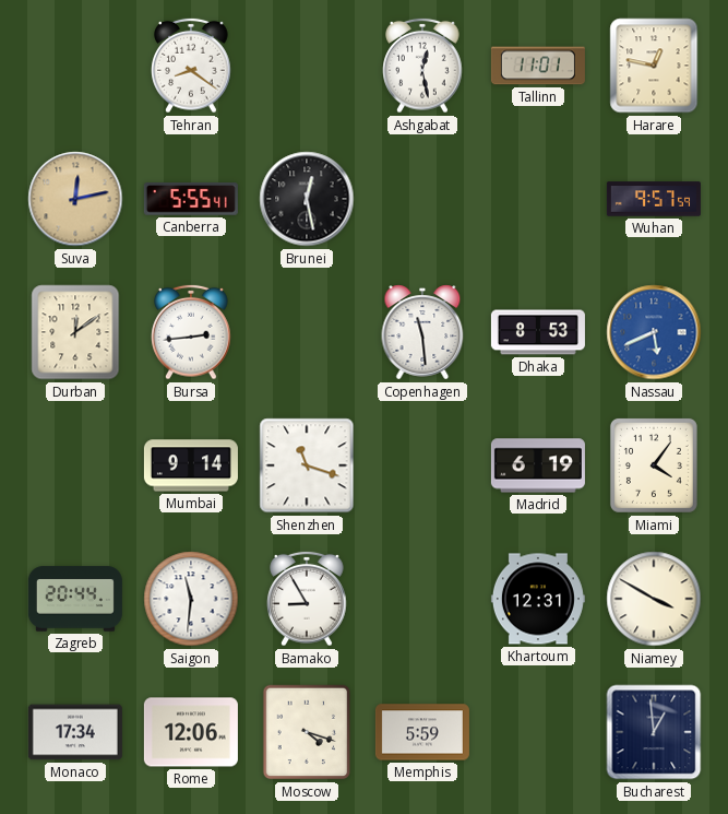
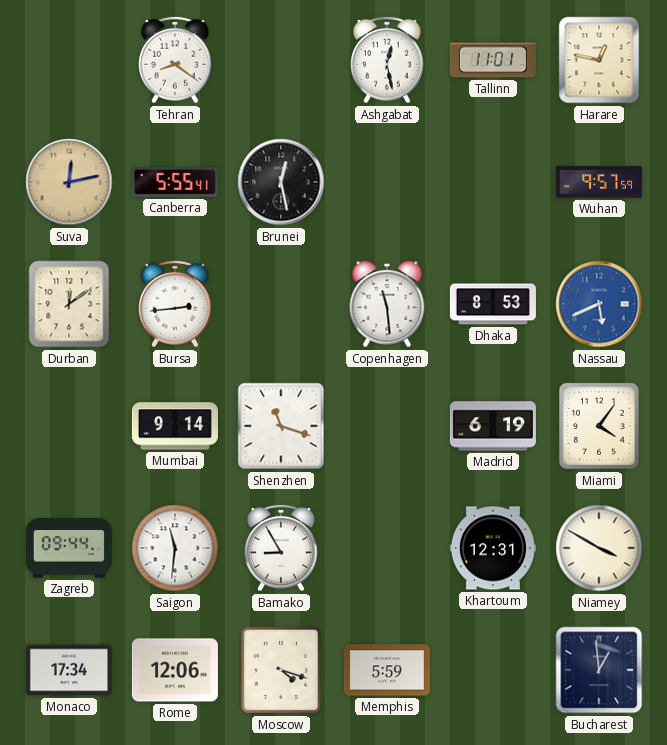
Zagreb: 20:44 -> 09:44
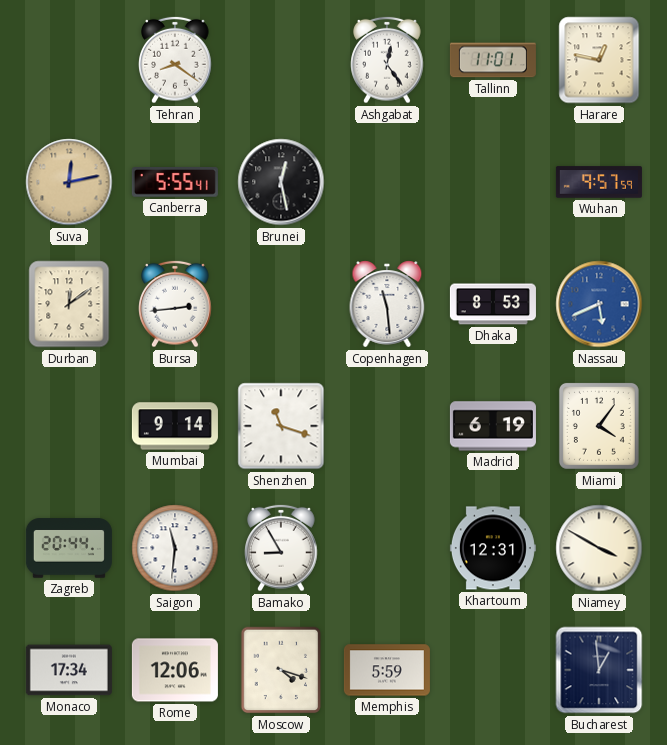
Ashgabat: 12:28 -> 12:24
Zagreb: 09:44 -> 20:44
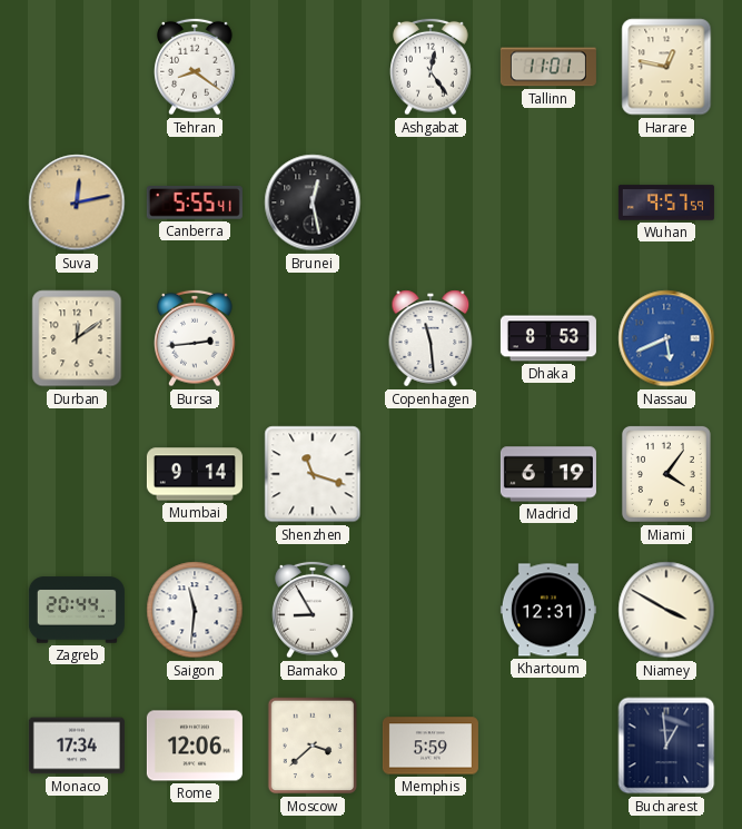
Moscow: 4:18 -> 3:38
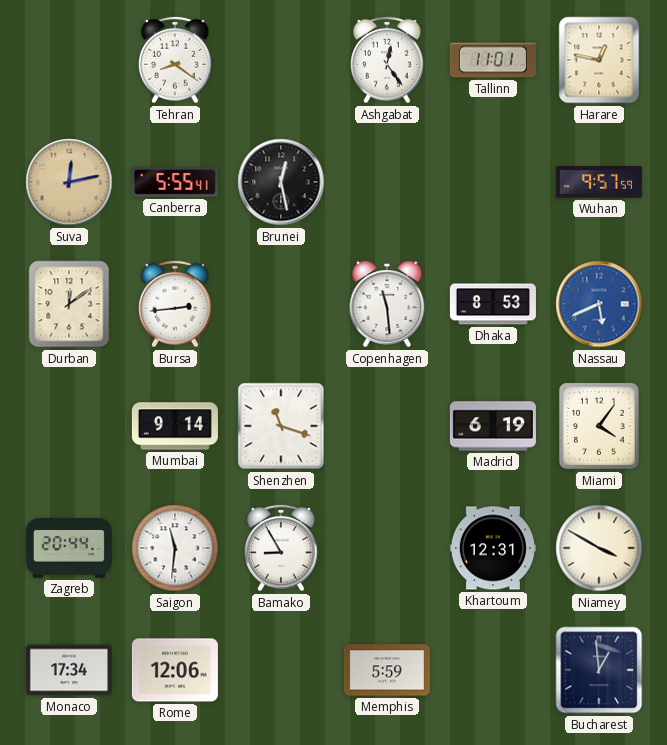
Moscow: 3:38 -> none
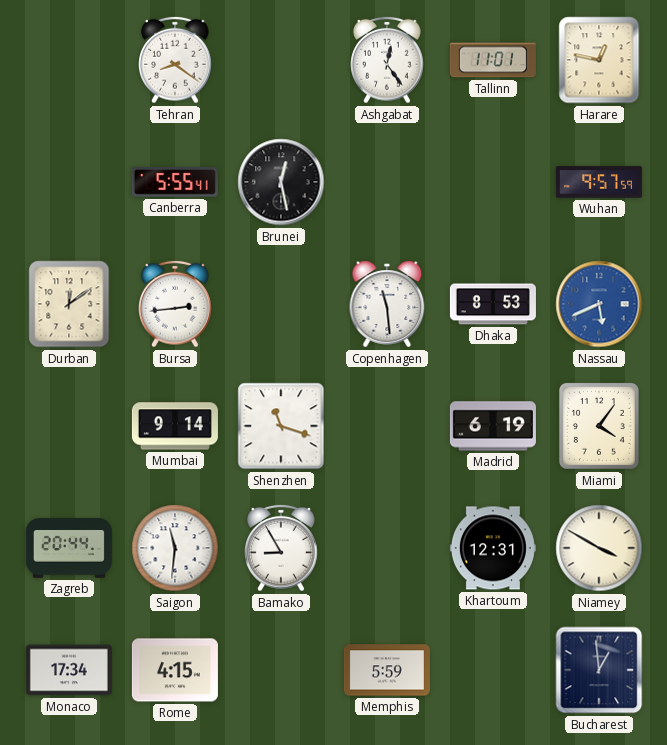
Suva: 12:13 -> none
Rome: 12:06 -> 4:15
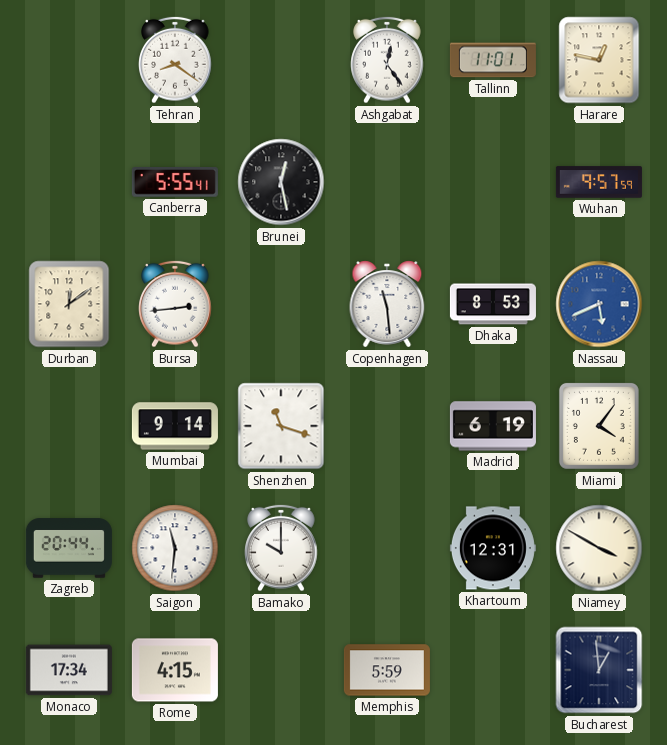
Bamako: 8:55 -> 10:00
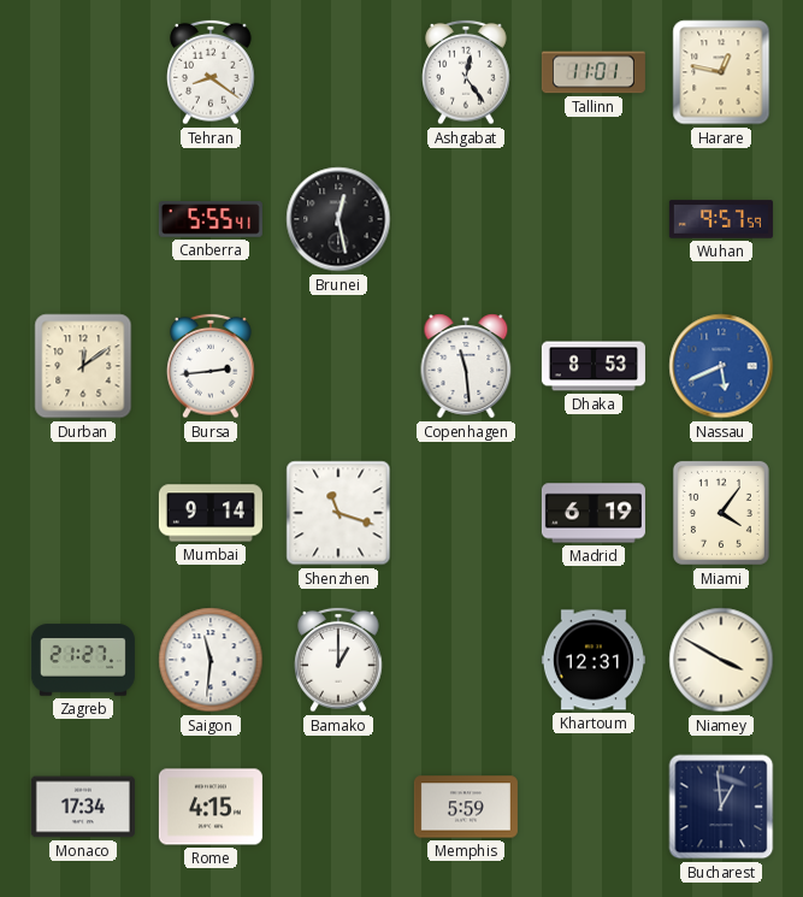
Zagreb: 20:44 -> 21:27
Bamako: 10:00 -> 1:00
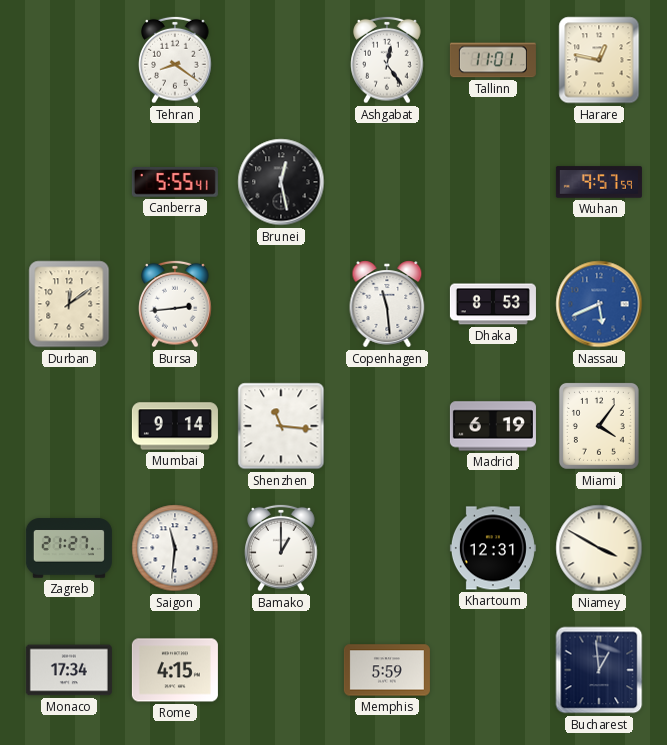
Shenzhen: 11:18 -> 11:16
